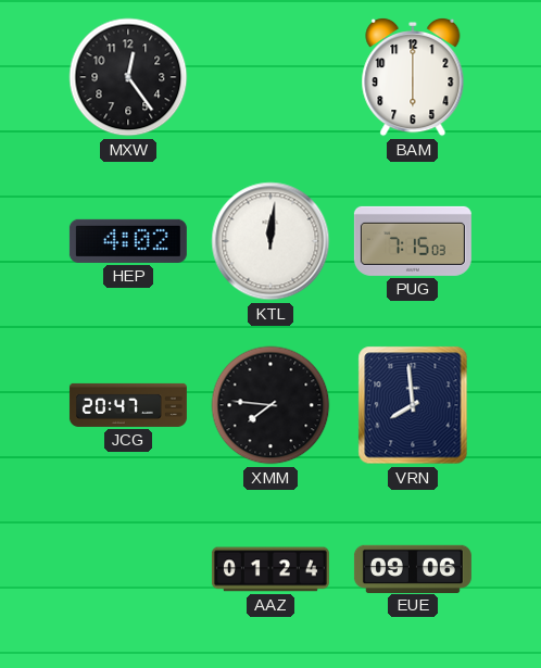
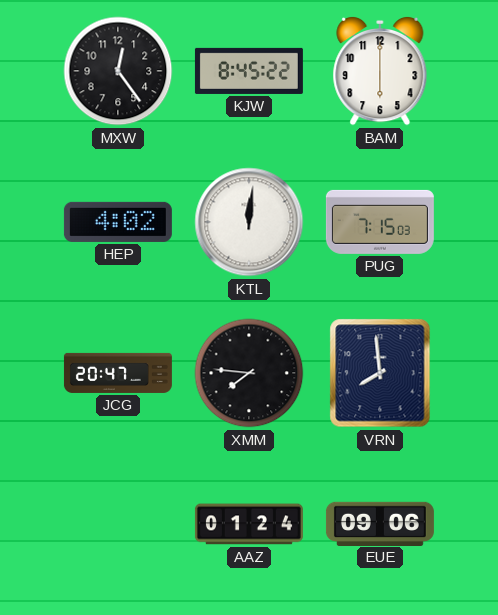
KJW: none -> 8:45
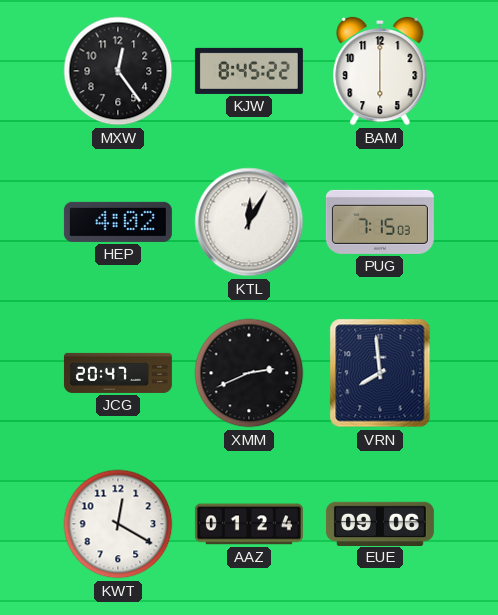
KTL: 12:01 -> 12:05
XMM: 7:46 -> 2:41
KWT: none -> 12:20
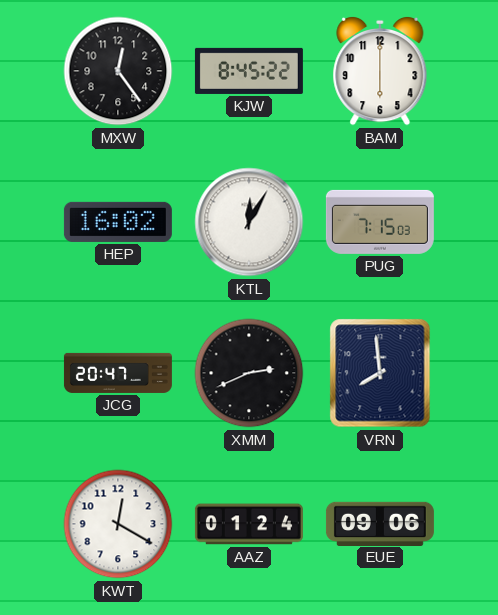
HEP: 4:02 -> 16:02
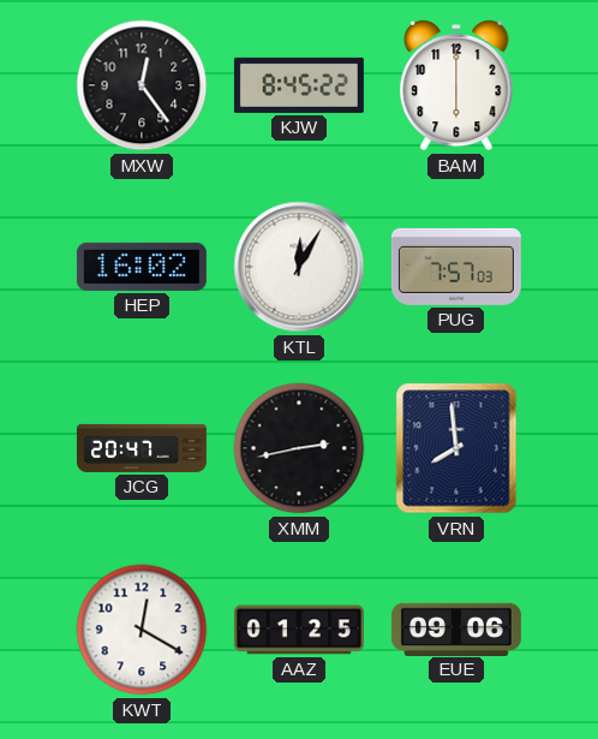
PUG: 7:15 -> 7:57
XMM: 2:41 -> 2:43
AAZ: 01:24 -> 01:25
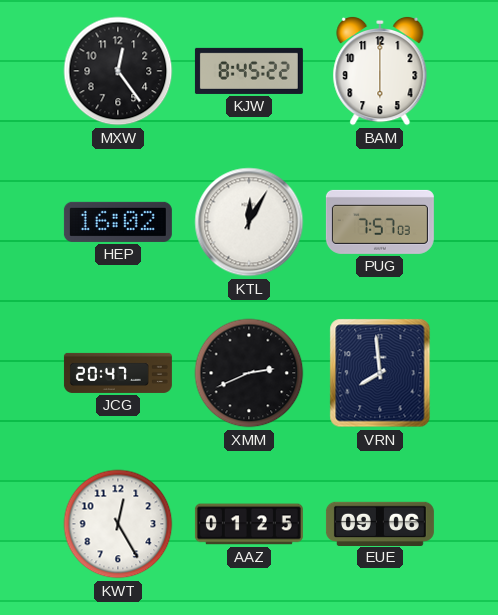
XMM: 2:43 -> 2:41
KWT: 12:20 -> 12:25
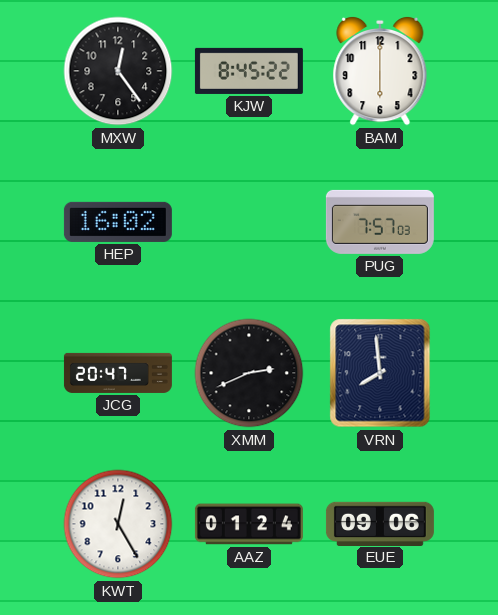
KTL: 12:05 -> none
AAZ: 01:25 -> 01:24
